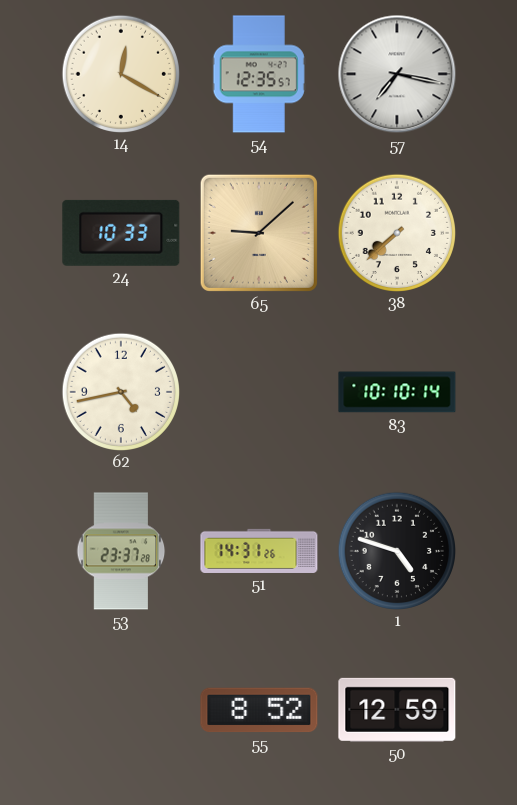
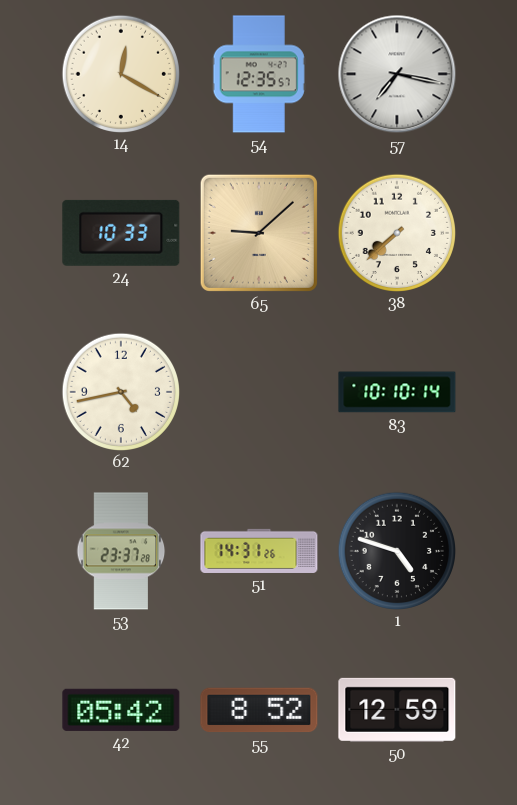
42: none -> 05:42
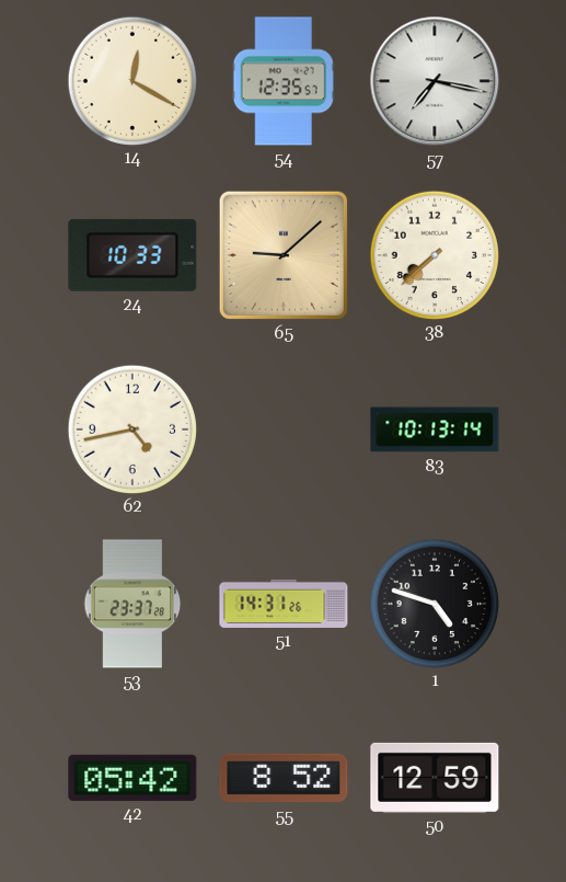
83: 10:10 -> 10:13
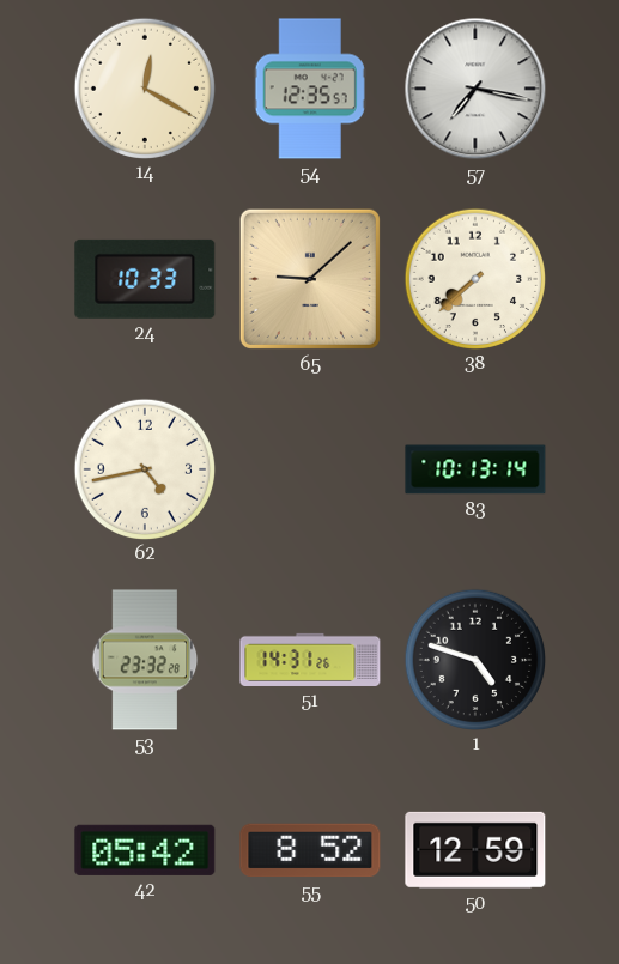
53: 23:37 -> 23:32
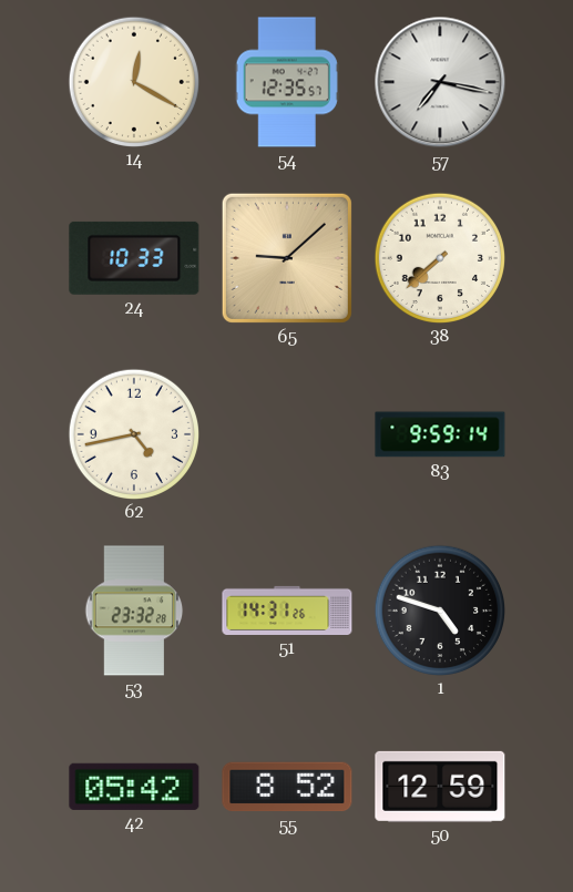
83: 10:13 -> 9:59
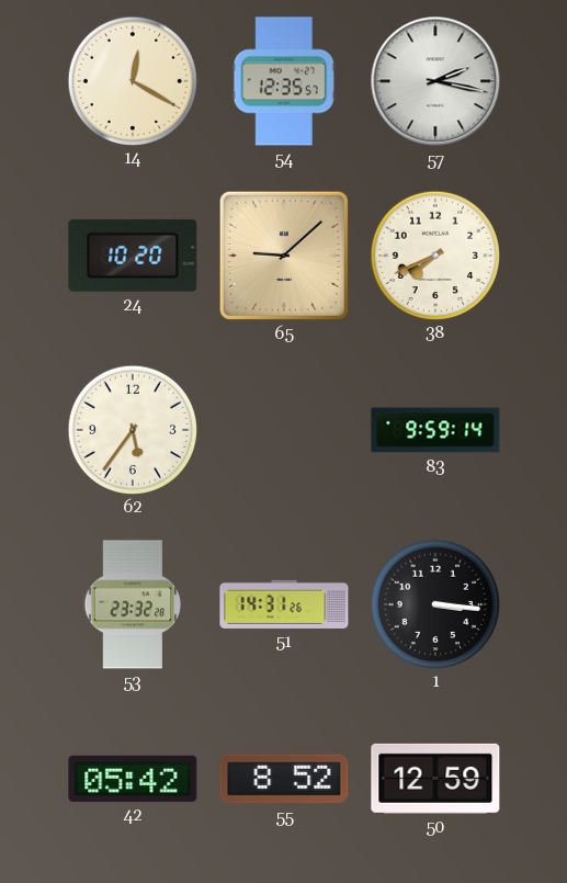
57: 7:17 -> 2:17
24: 10:33 -> 10:20
38: 7:38 -> 7:41
62: 4:43 -> 5:36
1: 4:48 -> 3:16
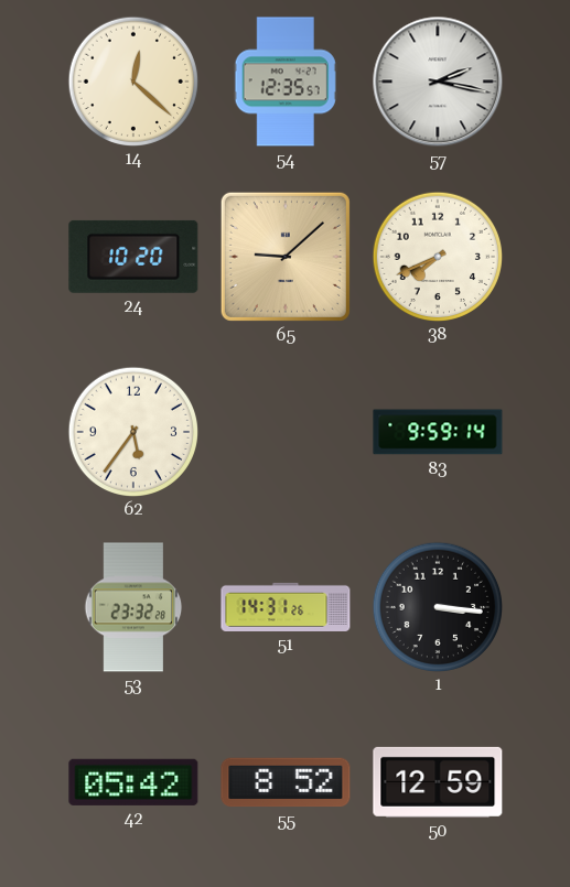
14: 12:20 -> 12:22
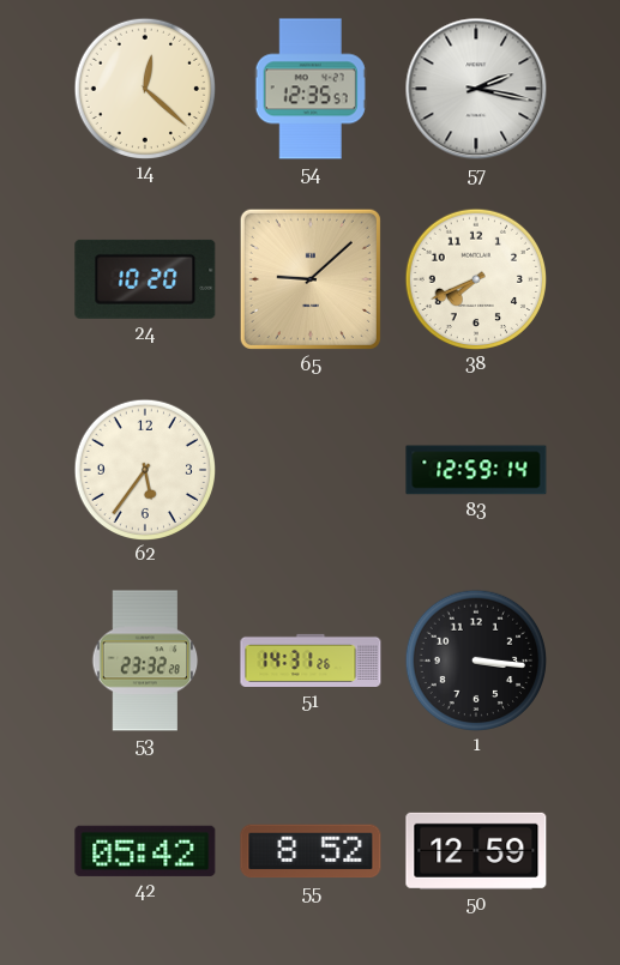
83: 9:59 -> 12:59
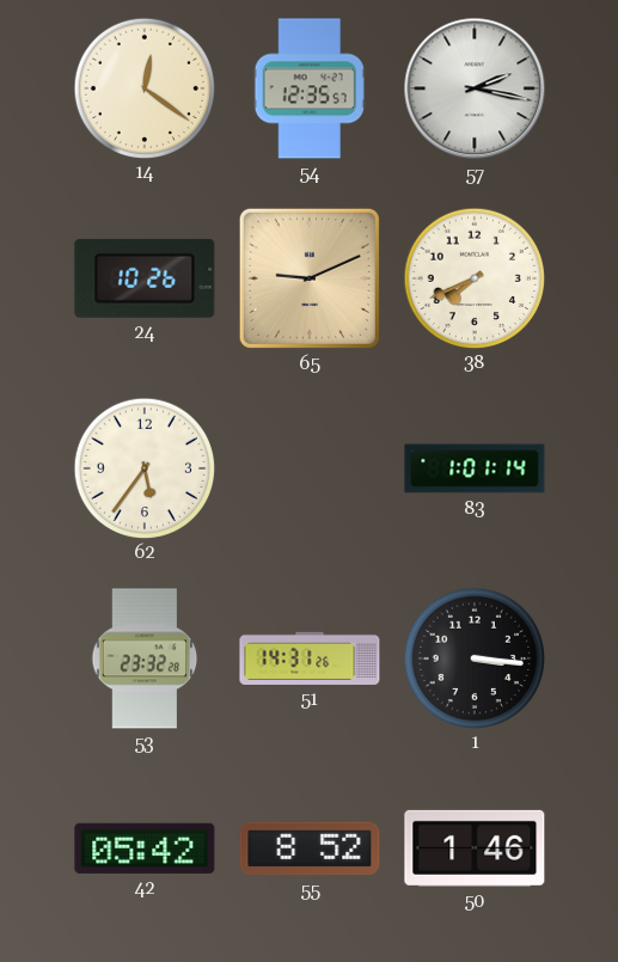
14: 12:22 -> 12:21
24: 10:20 -> 10:26
65: 9:08 -> 9:11
83: 12:59 -> 1:01
50: 12:59 -> 1:46
